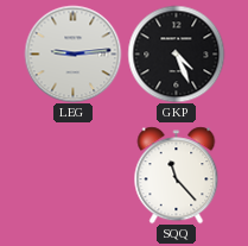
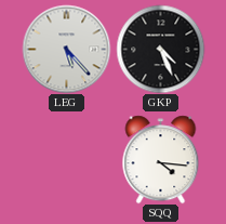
LEG: 9:14 -> 5:23
SQQ: 11:23 -> 4:16
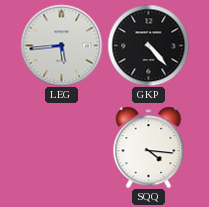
LEG: 5:23 -> 5:44
GKP: 4:26 -> 4:23
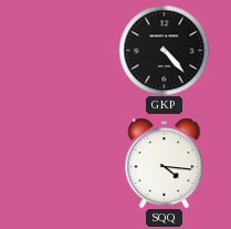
LEG: 5:44 -> none
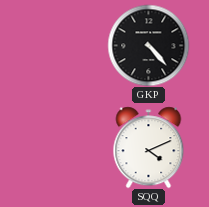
SQQ: 4:16 -> 4:11
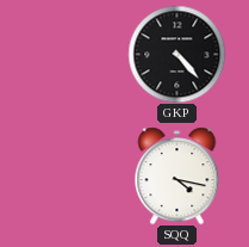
SQQ: 4:11 -> 4:17
